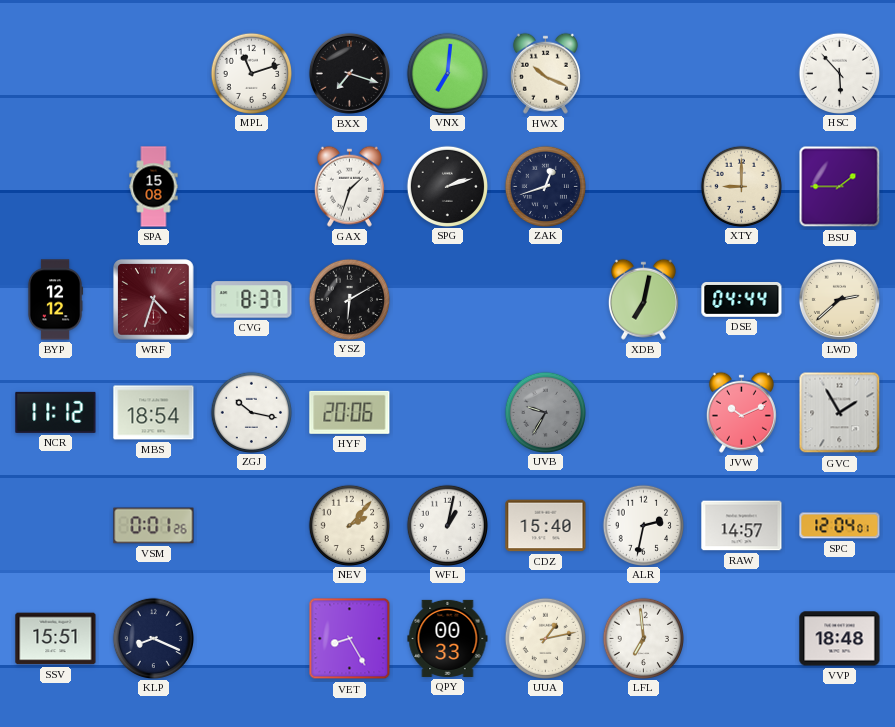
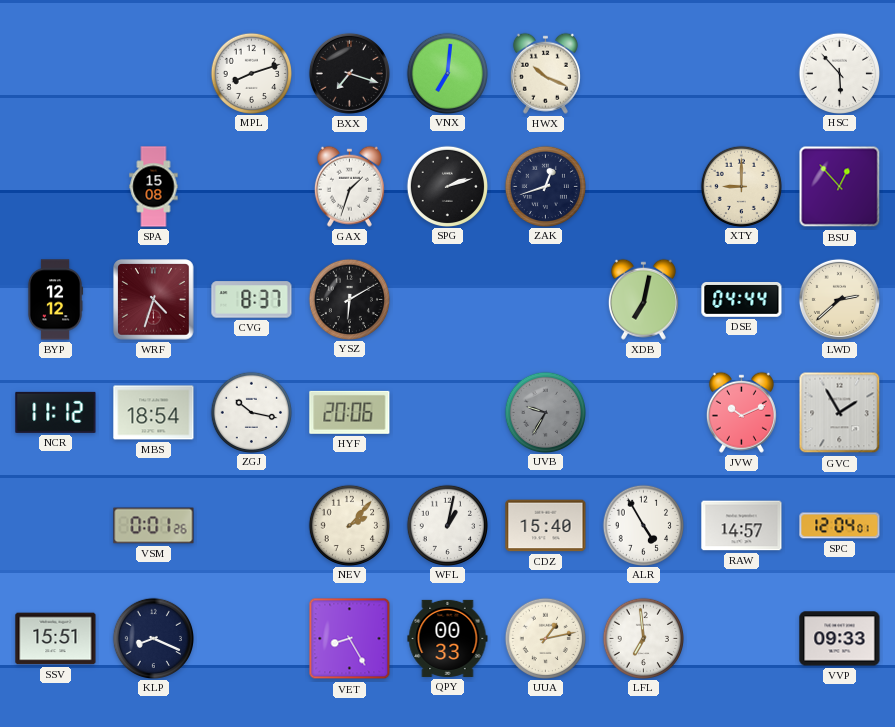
MPL: 11:12 -> 8:12
BSU: 1:45 -> 12:53
ALR: 2:32 -> 4:55
VVP: 18:48 -> 09:33
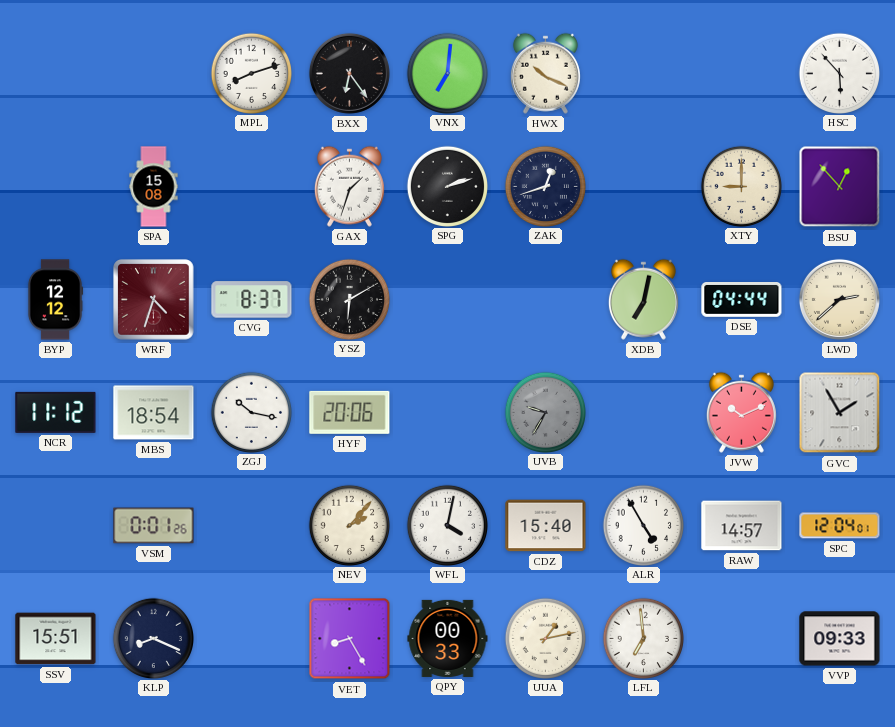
BXX: 7:18 -> 6:24
WFL: 1:02 -> 4:02
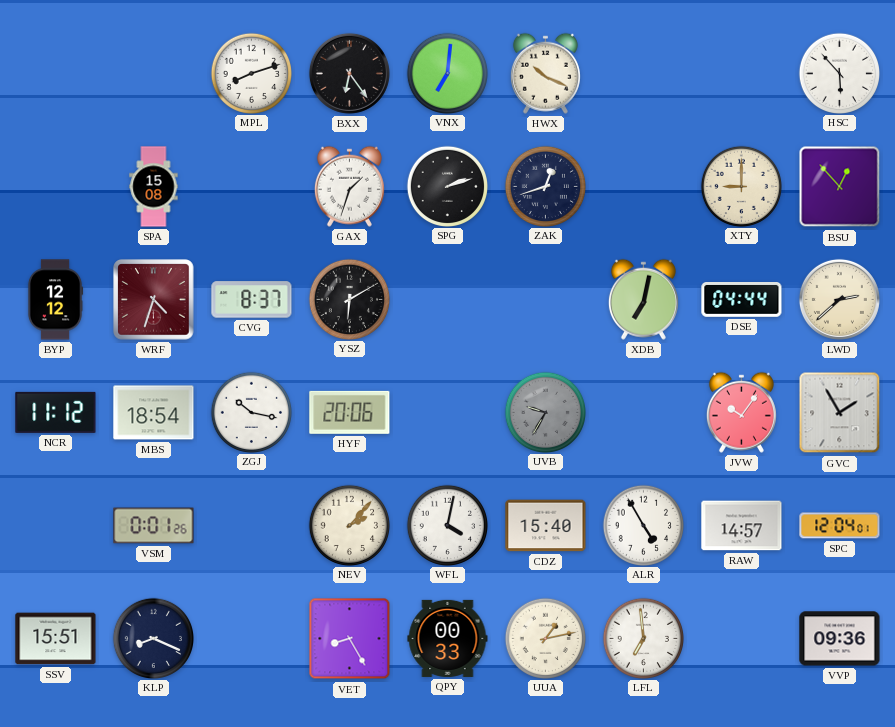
JVW: 10:11 -> 10:06
VVP: 09:33 -> 09:36
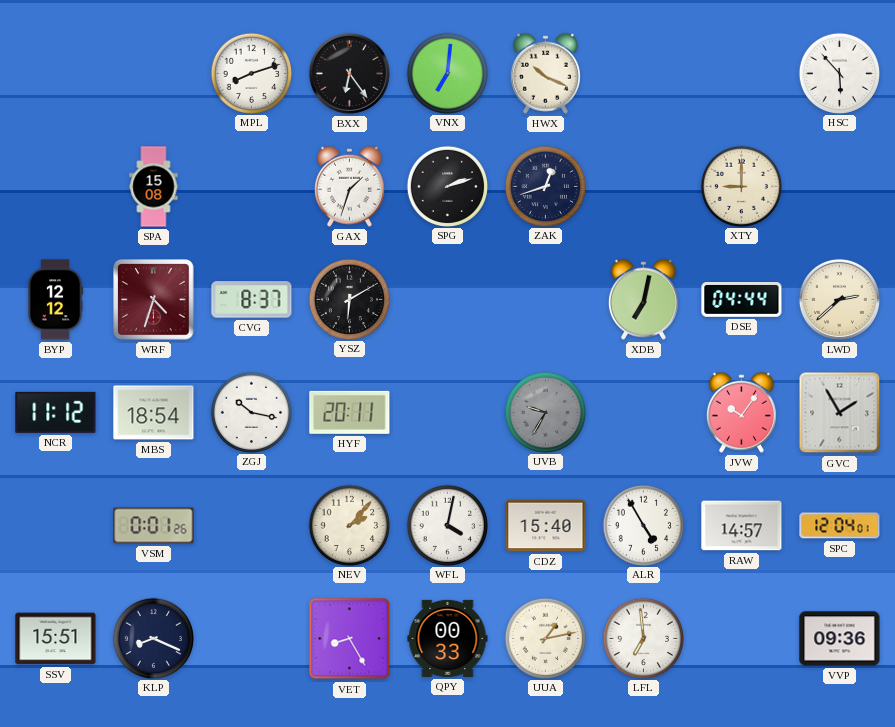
BSU: 12:53 -> none
HYF: 20:06 -> 20:11
